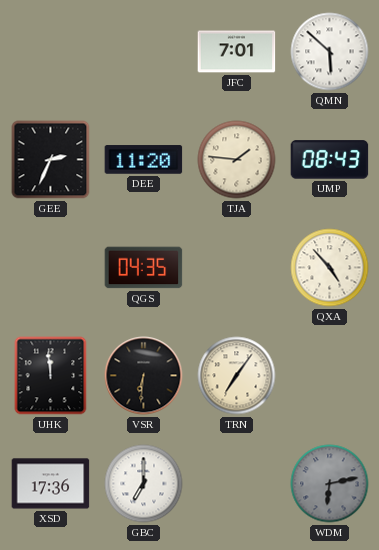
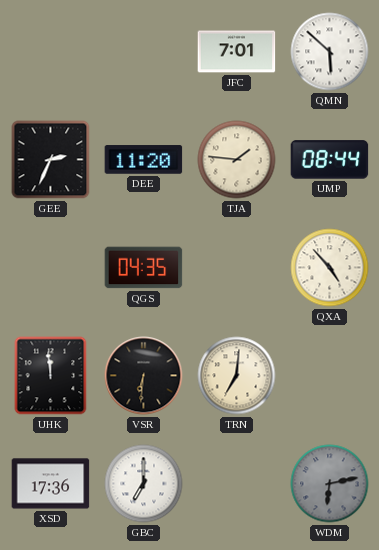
UMP: 08:43 -> 08:44
TRN: 7:06 -> 7:01
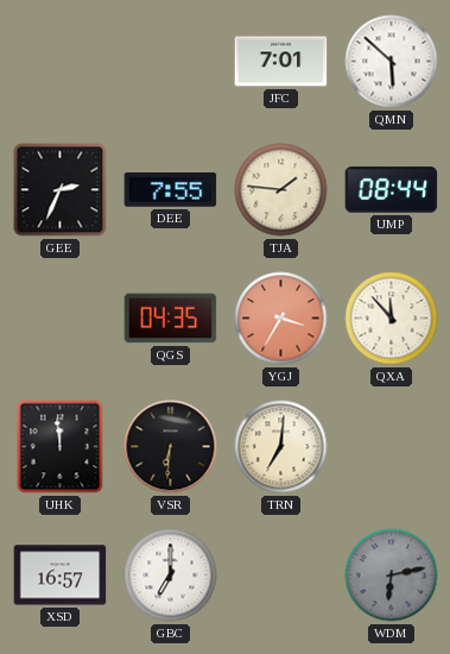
DEE: 11:20 -> 7:55
YGJ: none -> 3:35
QXA: 4:53 -> 11:53
XSD: 17:36 -> 16:57
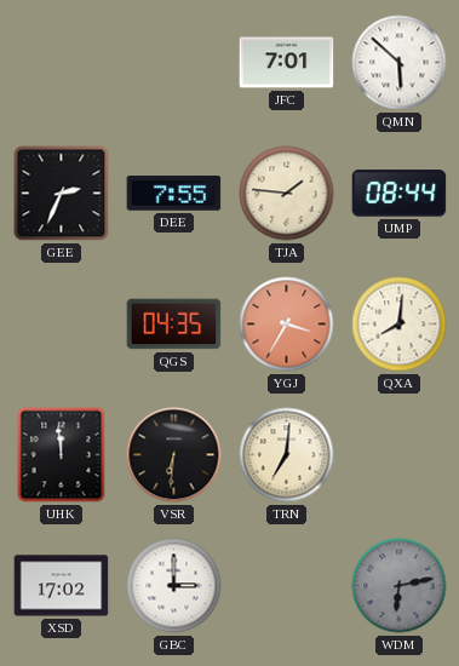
QXA: 11:53 -> 8:01
XSD: 16:57 -> 17:02
GBC: 7:00 -> 3:00
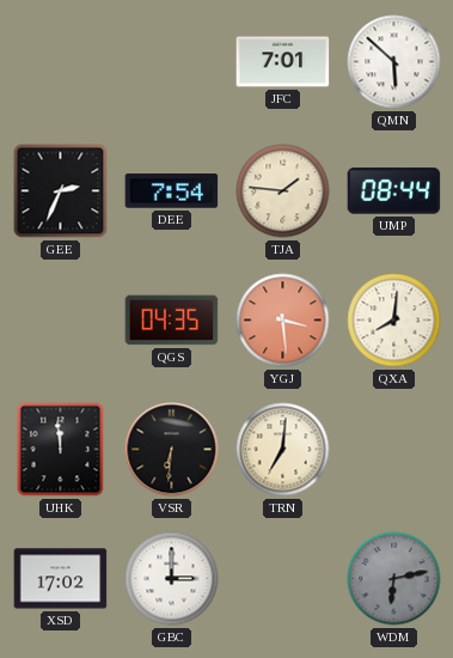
DEE: 7:55 -> 7:54
YGJ: 3:35 -> 3:29
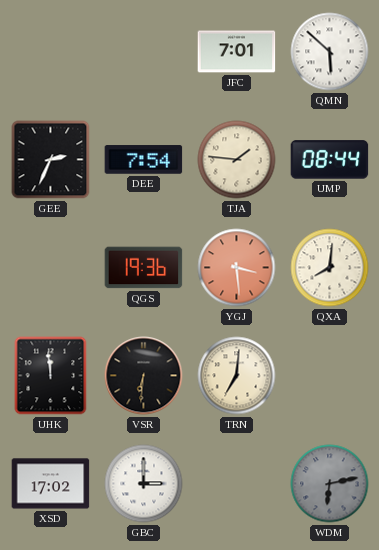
QGS: 04:35 -> 19:36
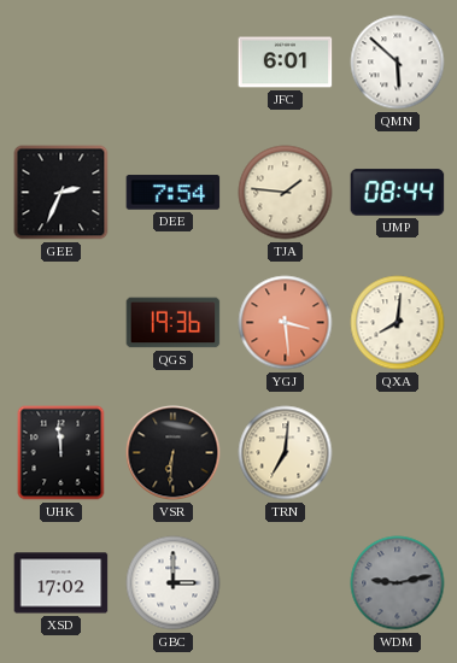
JFC: 7:01 -> 6:01
WDM: 6:13 -> 9:13
